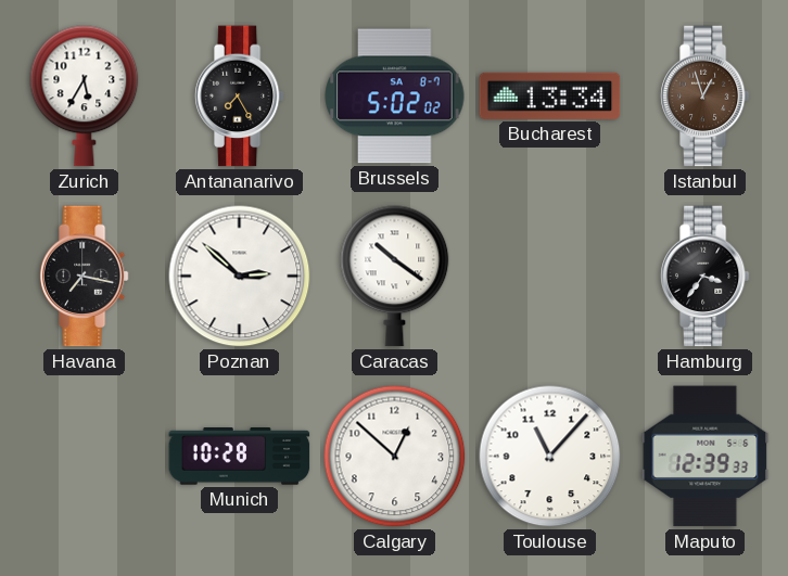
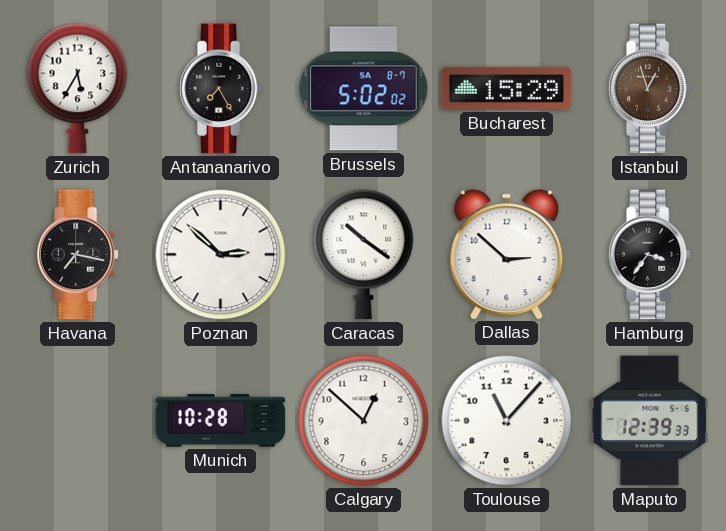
Bucharest: 13:34 -> 15:29
Dallas: none -> 2:52
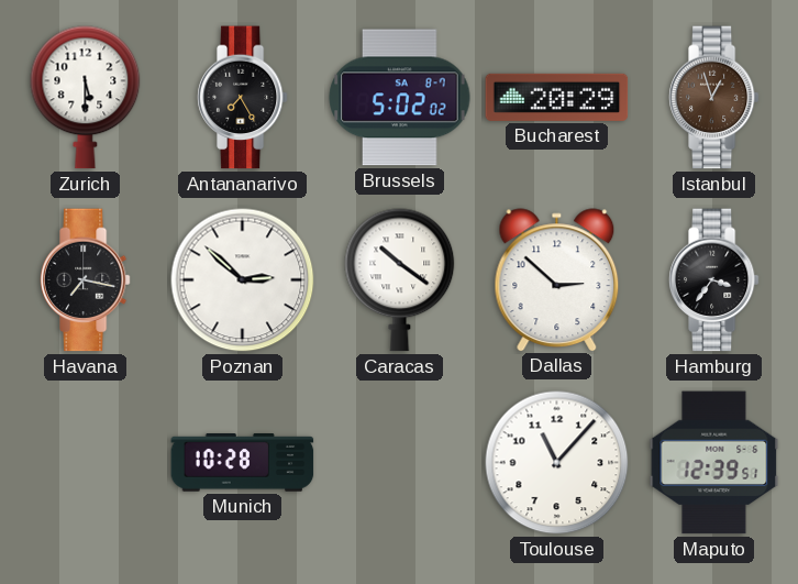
Zurich: 5:35 -> 5:30
Bucharest: 15:29 -> 20:29
Calgary: 12:52 -> none
Maputo: 12:39:33 -> 12:39:51
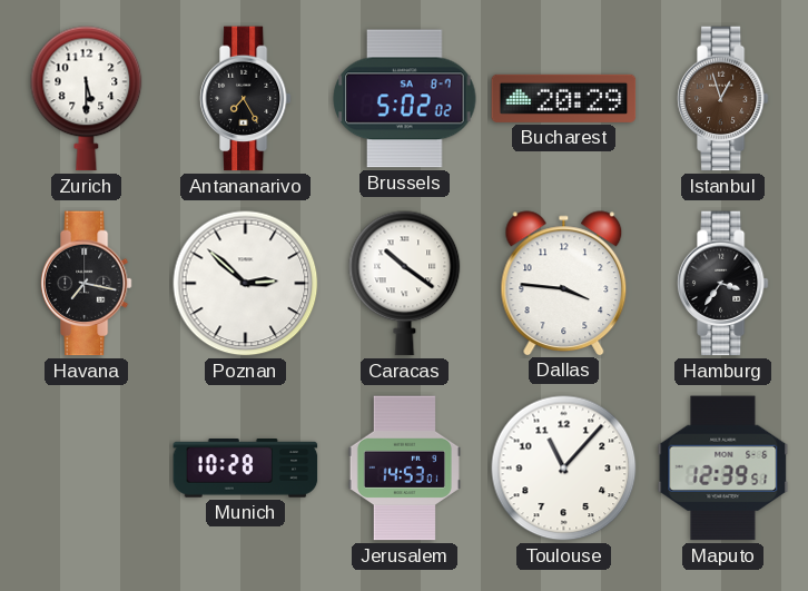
Dallas: 2:52 -> 3:46
Jerusalem: none -> 14:53
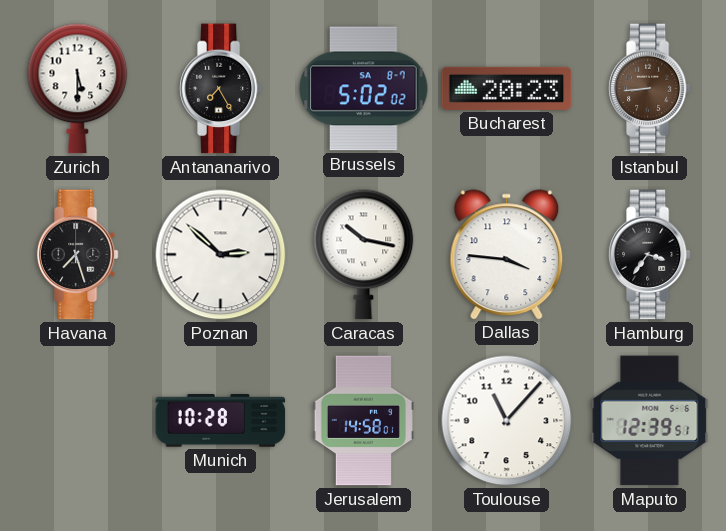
Bucharest: 20:29 -> 20:23
Istanbul: 12:57 -> 8:44
Havana: 7:17 -> 7:27
Caracas: 10:21 -> 10:17
Jerusalem: 14:53 -> 14:58
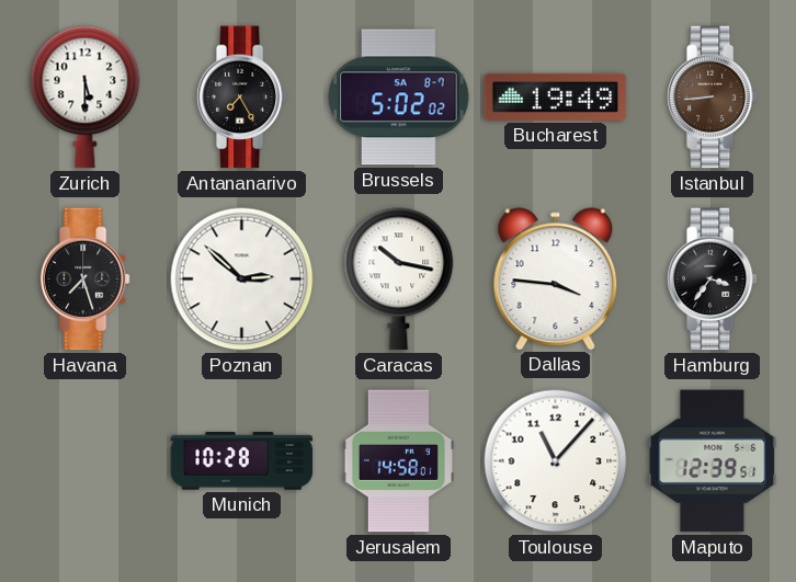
Bucharest: 20:23 -> 19:49
